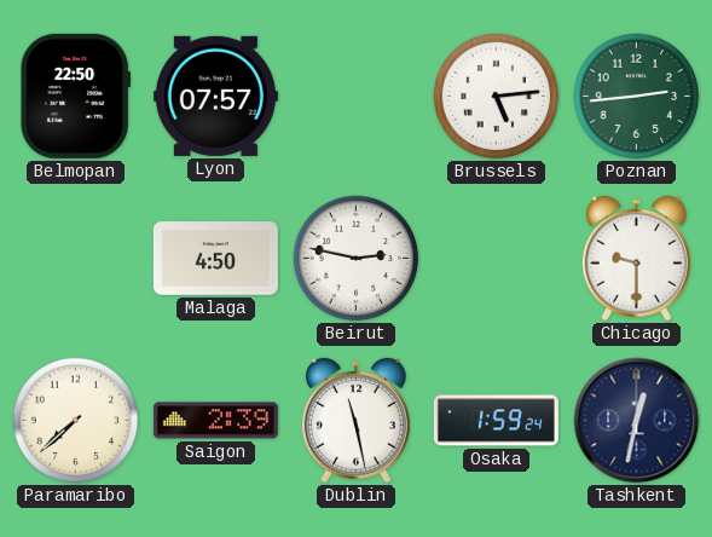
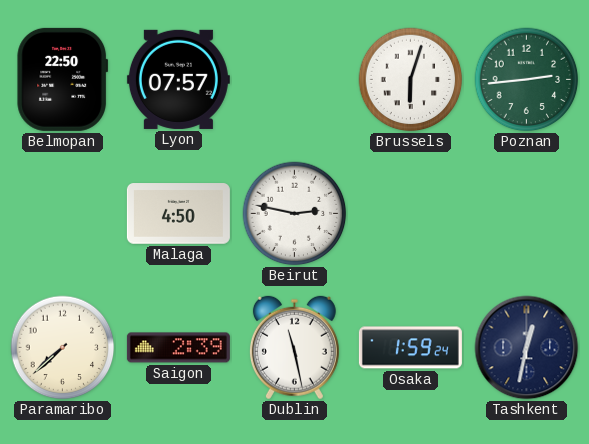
Brussels: 5:14 -> 6:03
Chicago: 9:30 -> none
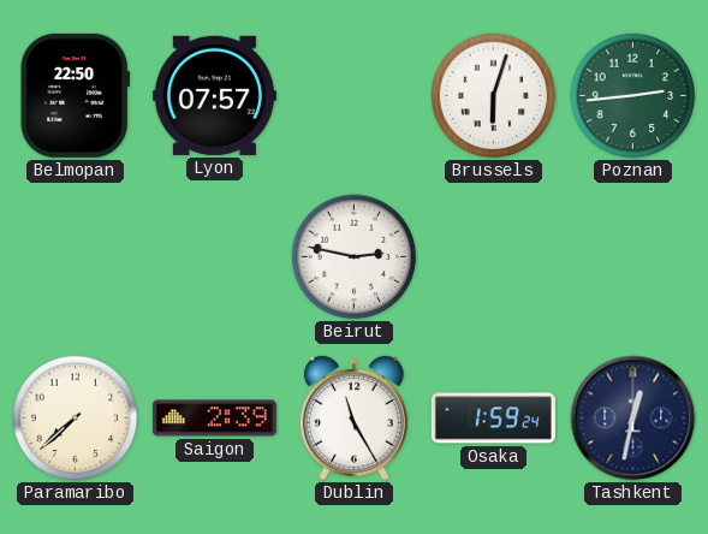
Malaga: 4:50 -> none
Dublin: 11:28 -> 11:25
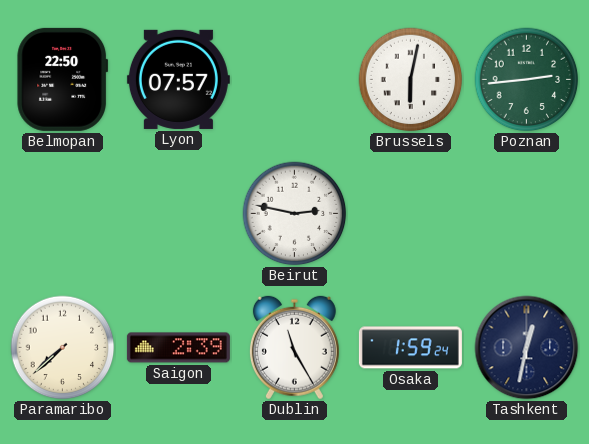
Brussels: 6:03 -> 6:02
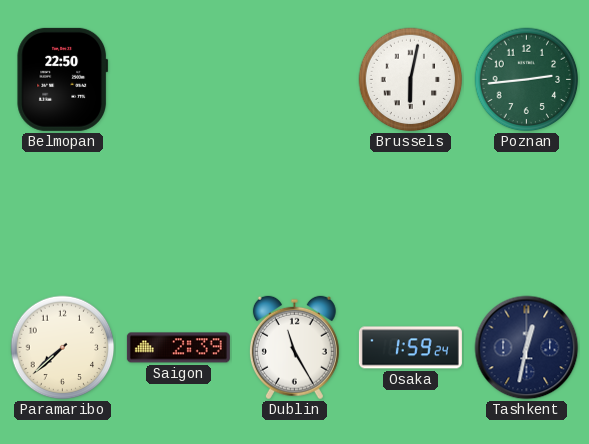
Lyon: 07:57 -> none
Beirut: 2:47 -> none
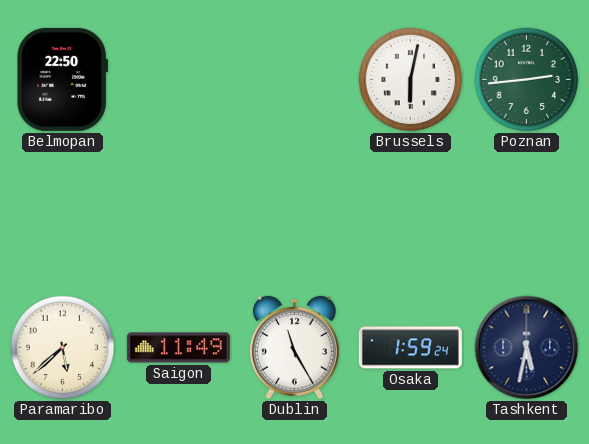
Paramaribo: 7:38 -> 5:38
Saigon: 2:39 -> 11:49
Tashkent: 12:32 -> 5:32
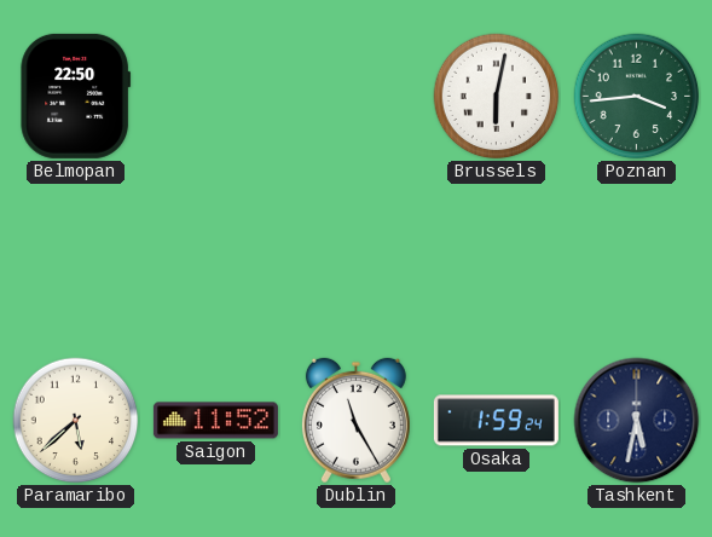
Poznan: 2:44 -> 3:44
Saigon: 11:49 -> 11:52
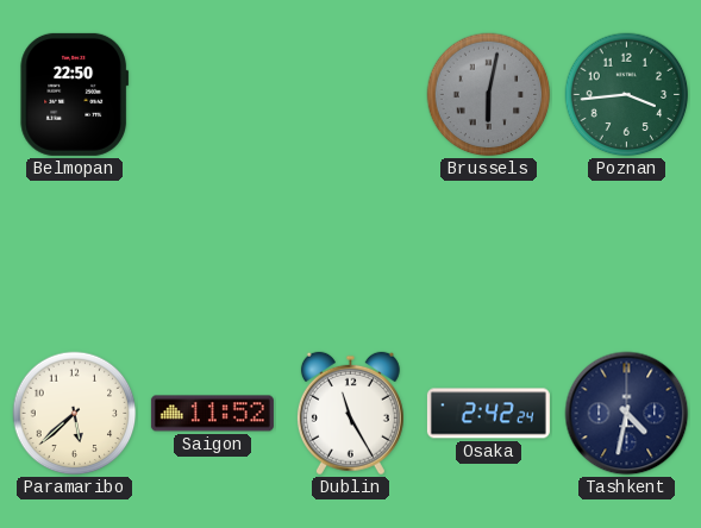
Brussels dial: white -> grey
Osaka: 1:59 -> 2:42
Tashkent: 5:32 -> 4:32
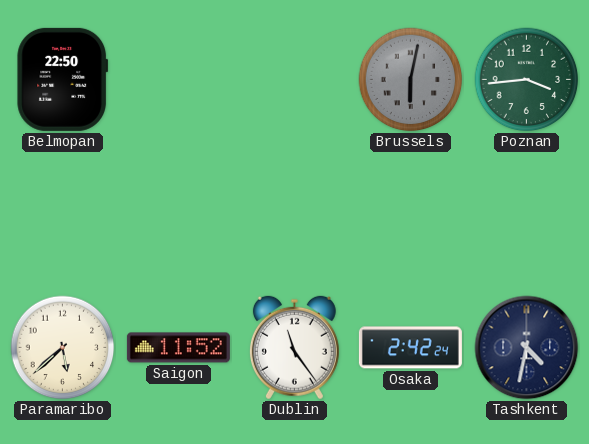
Dublin: 11:25 -> 11:24
